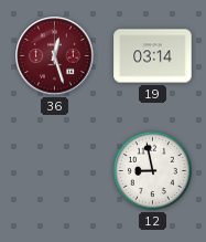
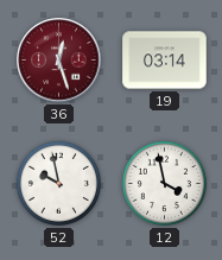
52: none -> 9:58
12: 8:58 -> 3:58
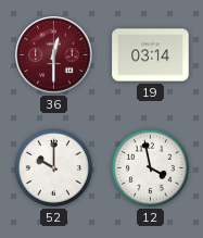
36: 12:27 -> 12:30
52: 9:58 -> 10:00
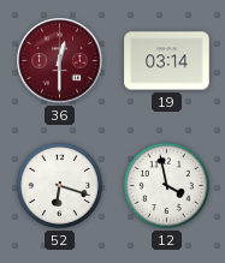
52: 10:00 -> 6:18
